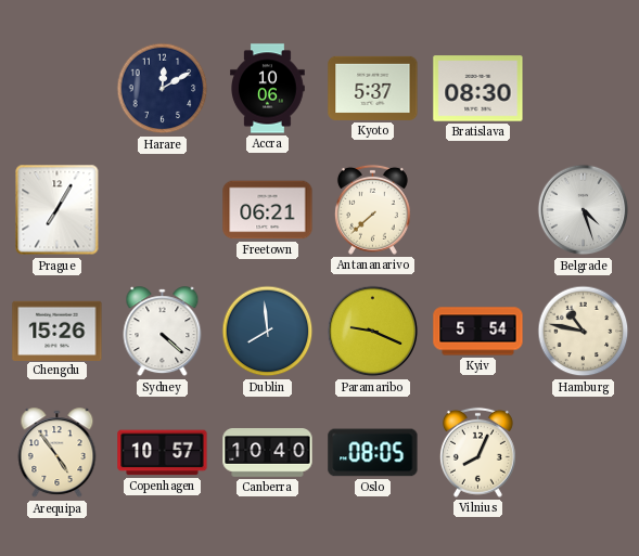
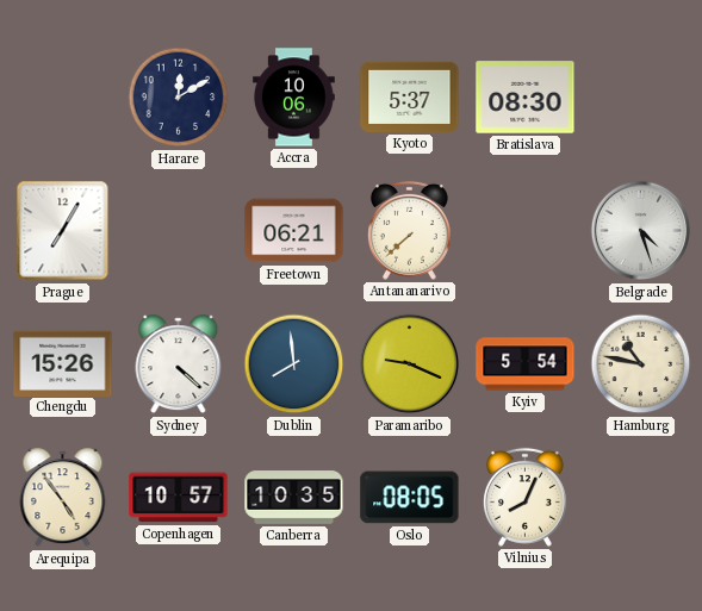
Canberra: 10:40 -> 10:35
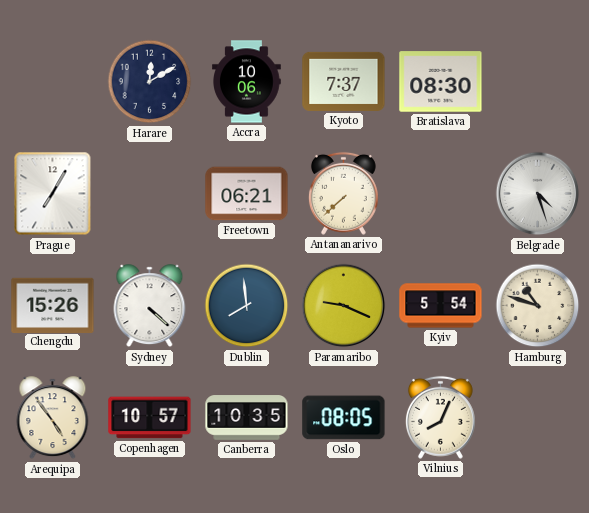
Kyoto: 5:37 -> 7:37
Hamburg: 10:47 -> 10:48
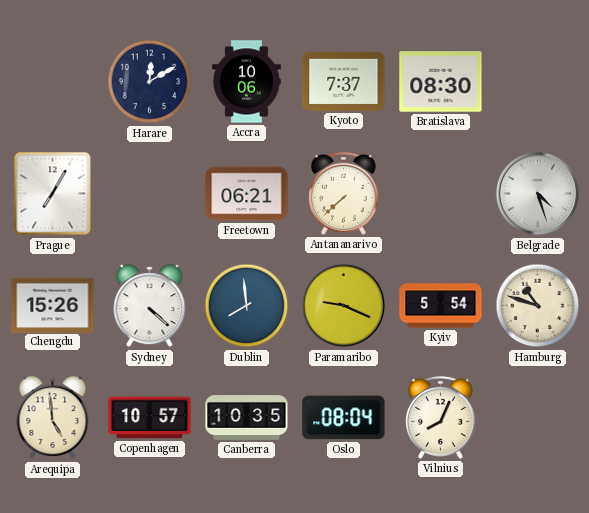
Arequipa: 4:54 -> 4:59
Oslo: 08:05 -> 08:04
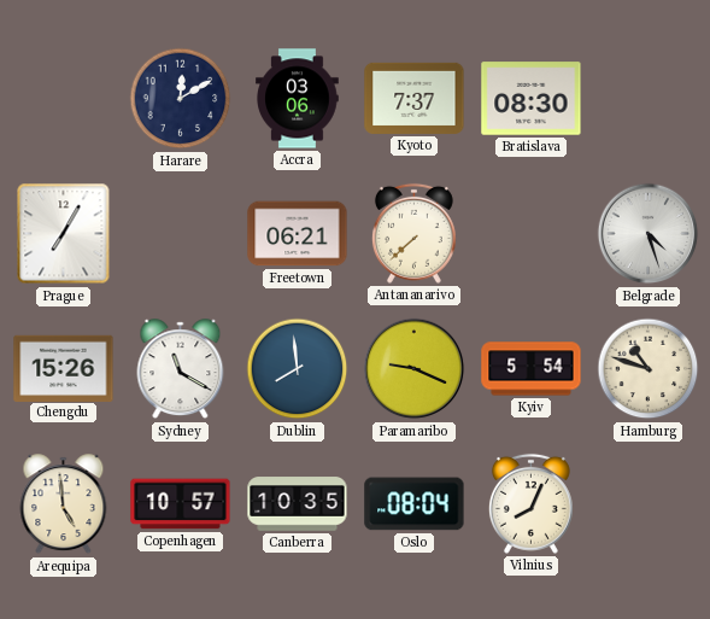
Accra: 10:06 -> 03:06
Sydney: 4:22 -> 11:20
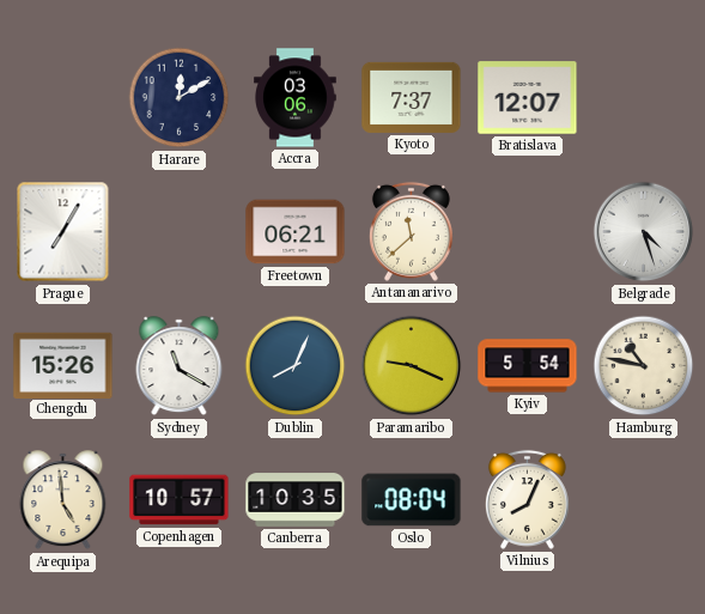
Bratislava: 08:30 -> 12:07
Antananarivo: 7:38 -> 11:38
Dublin: 7:59 -> 8:04
Hamburg: 10:48 -> 10:47
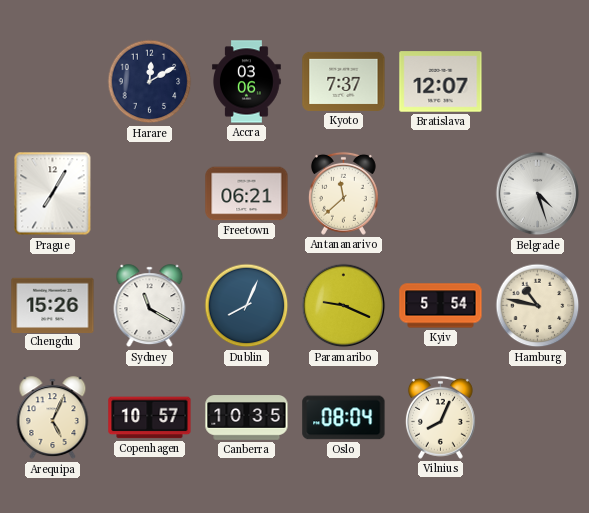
Arequipa: 4:59 -> 5:04
